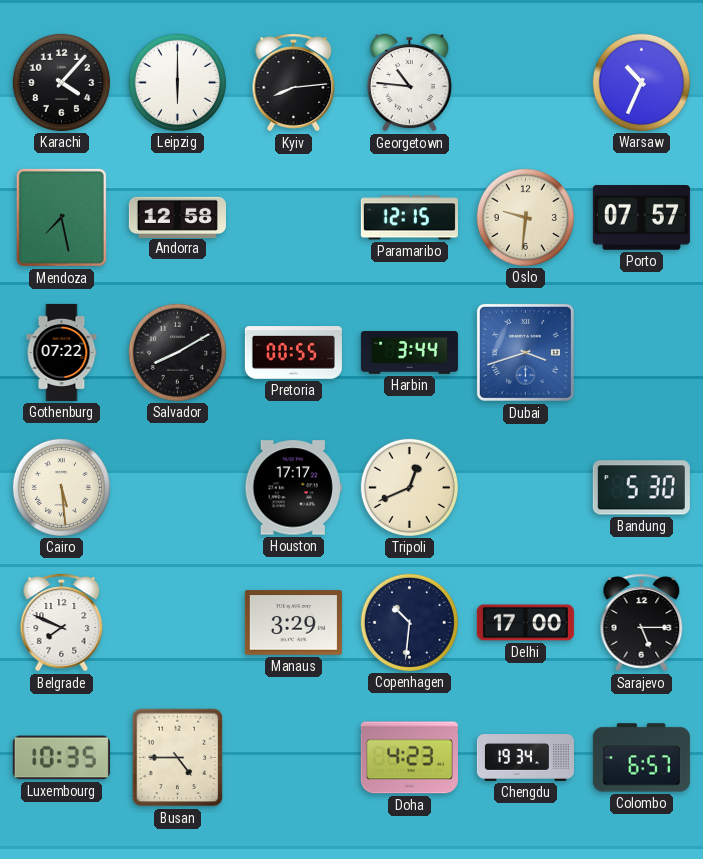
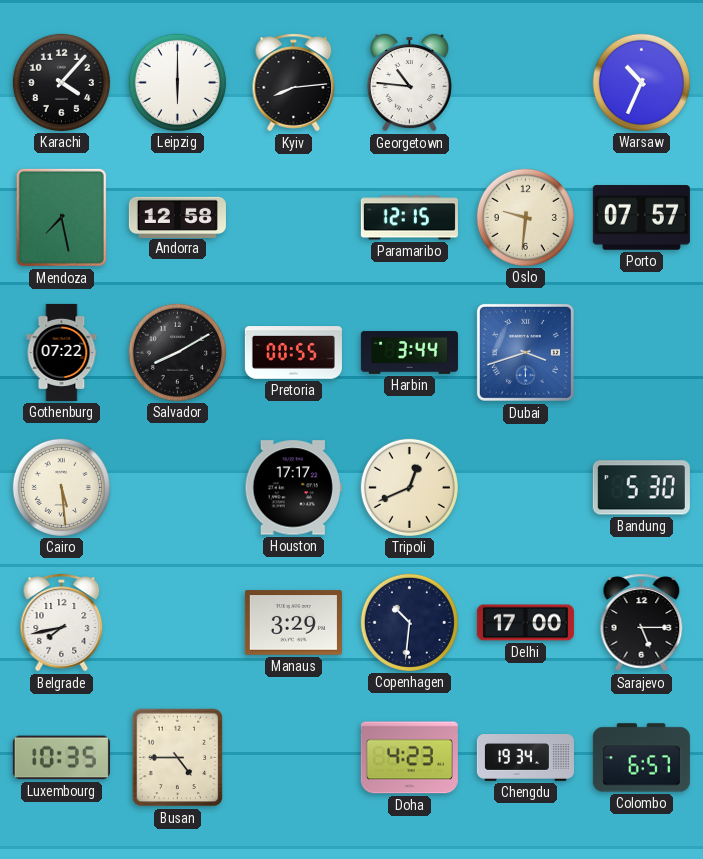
Belgrade: 7:49 -> 7:43
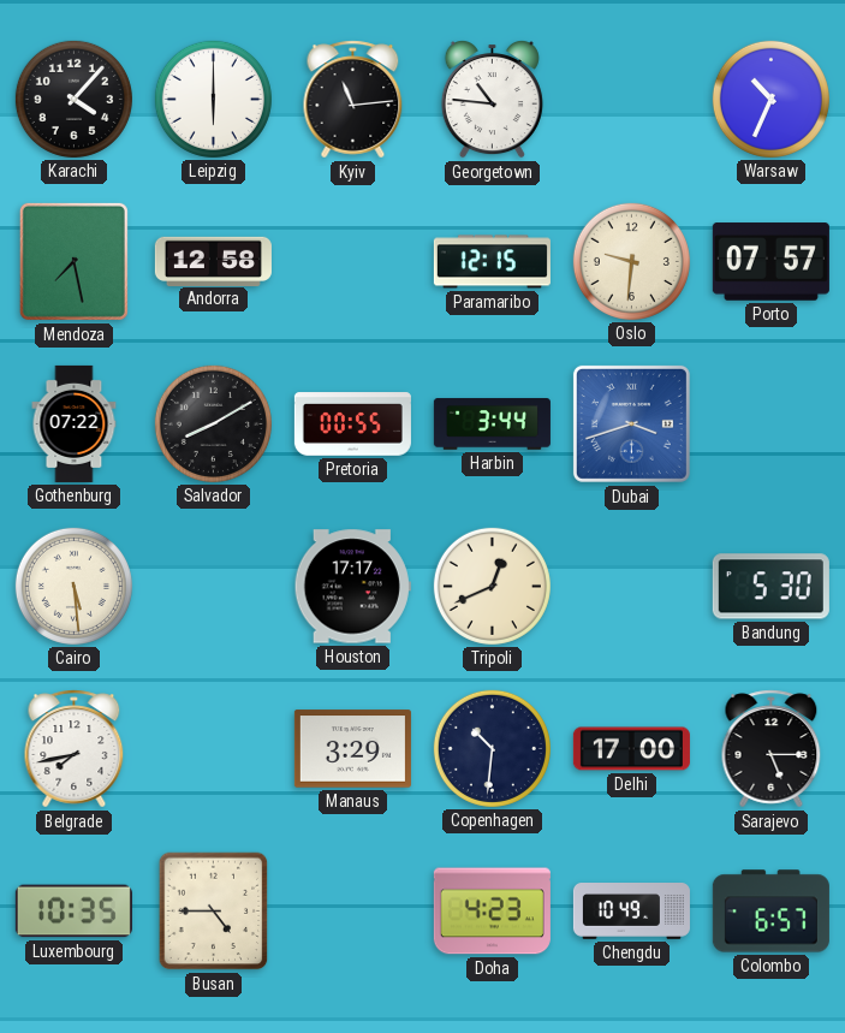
Kyiv: 8:14 -> 11:14
Chengdu: 19:34 -> 10:49
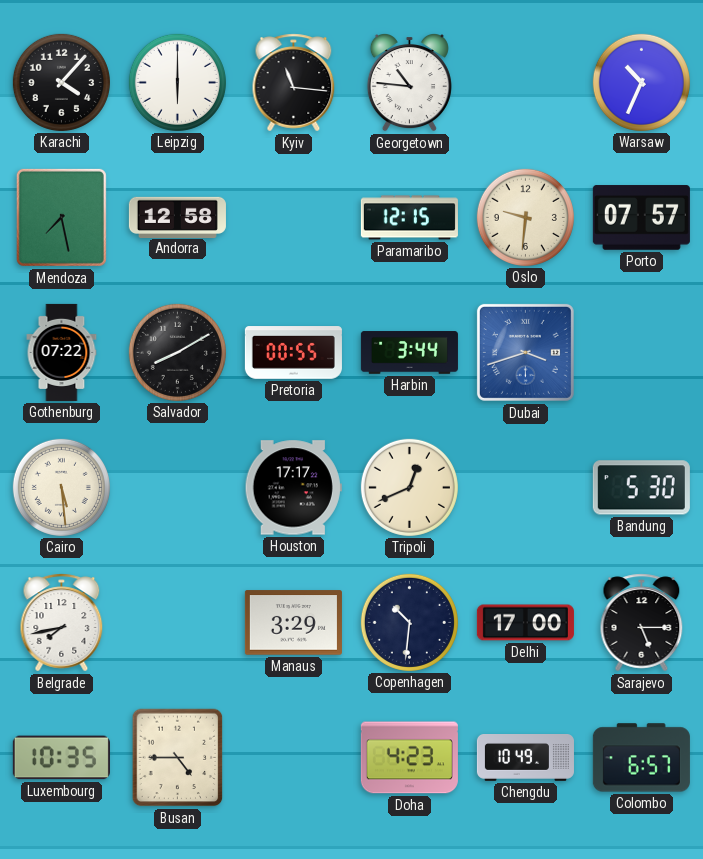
Kyiv: 11:14 -> 11:16
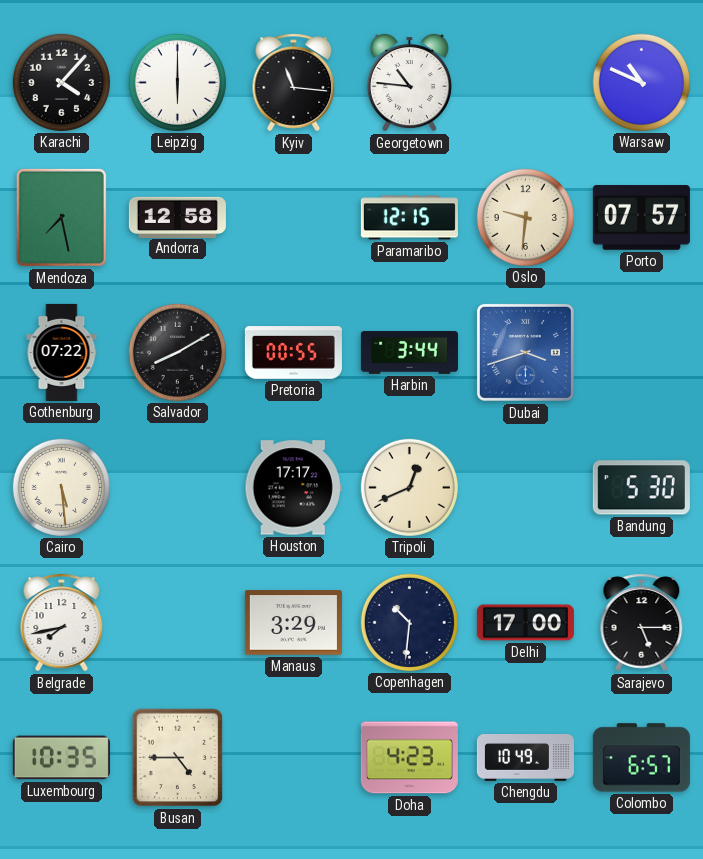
Warsaw: 10:34 -> 10:49
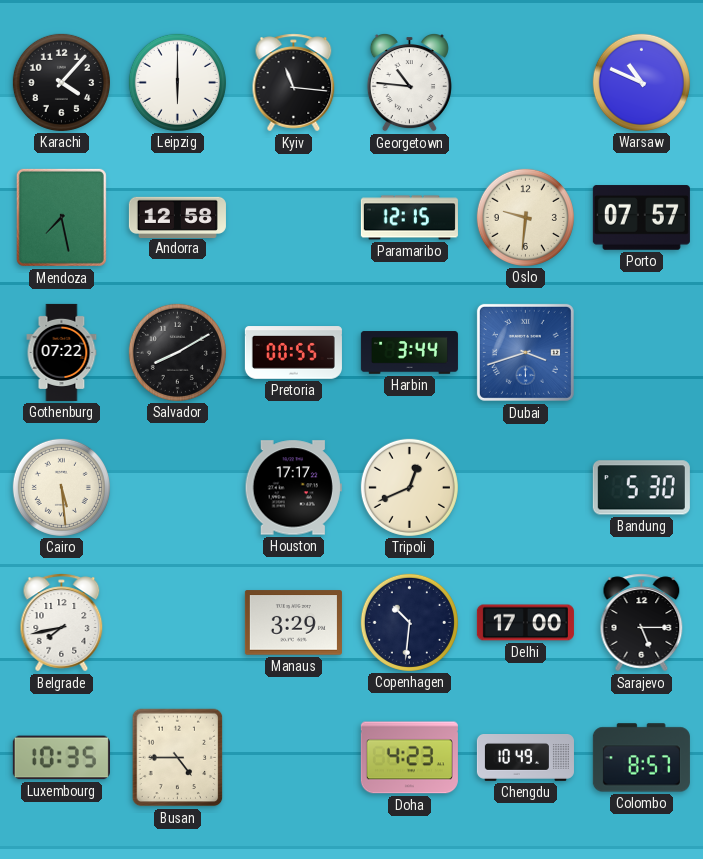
Colombo: 6:57 -> 8:57
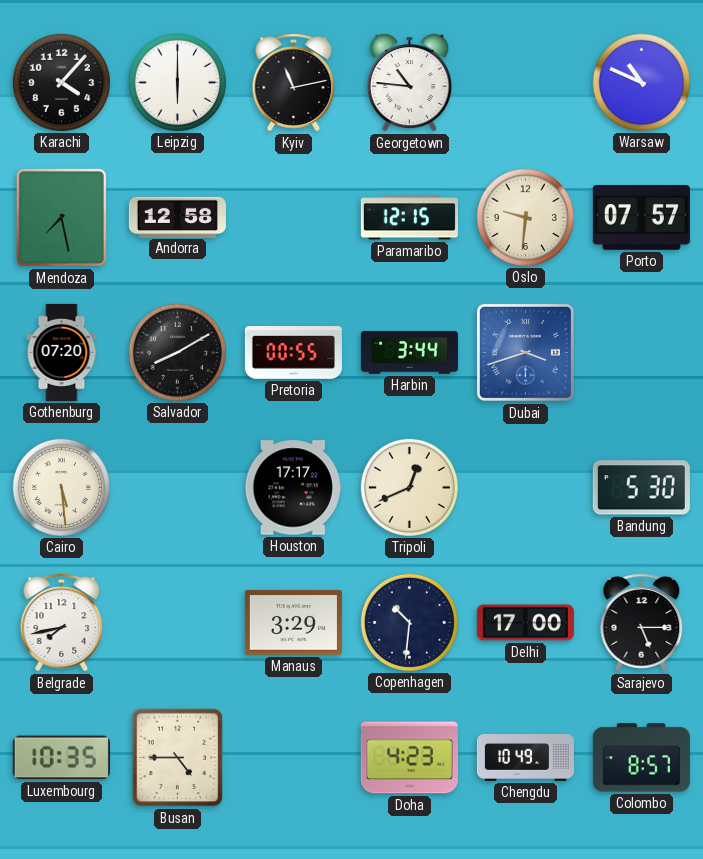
Kyiv: 11:16 -> 11:13
Gothenburg: 07:22 -> 07:20
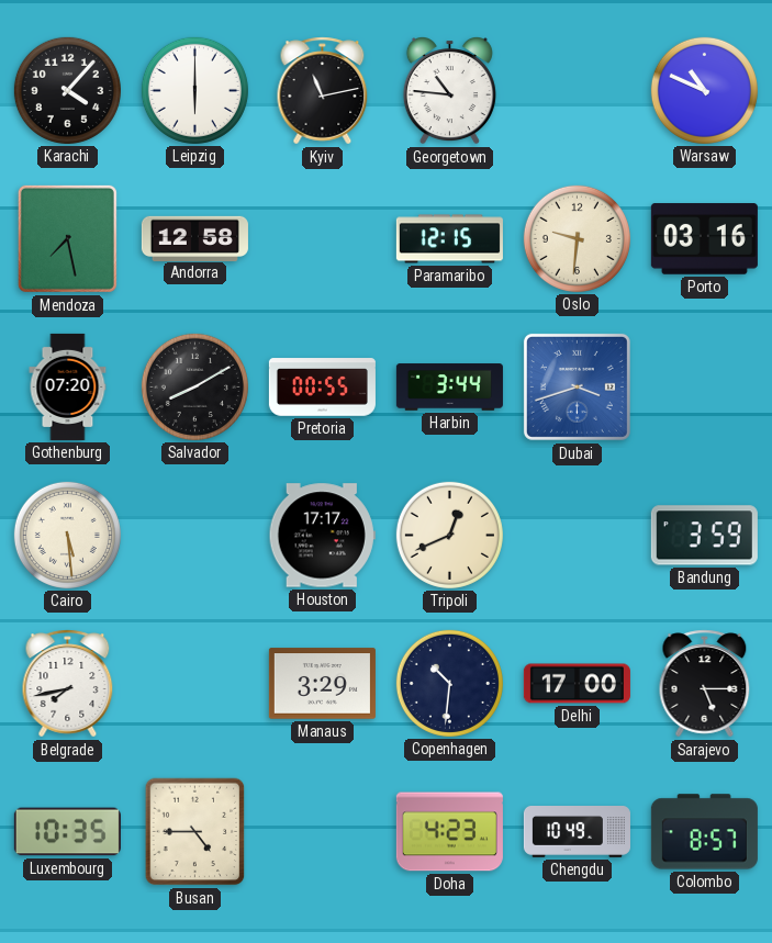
Porto: 07:57 -> 03:16
Bandung: 5:30 -> 3:59
